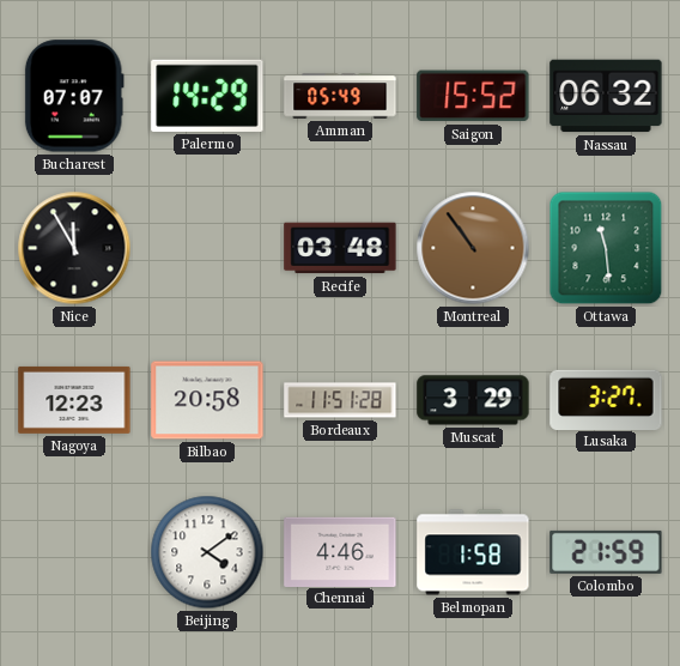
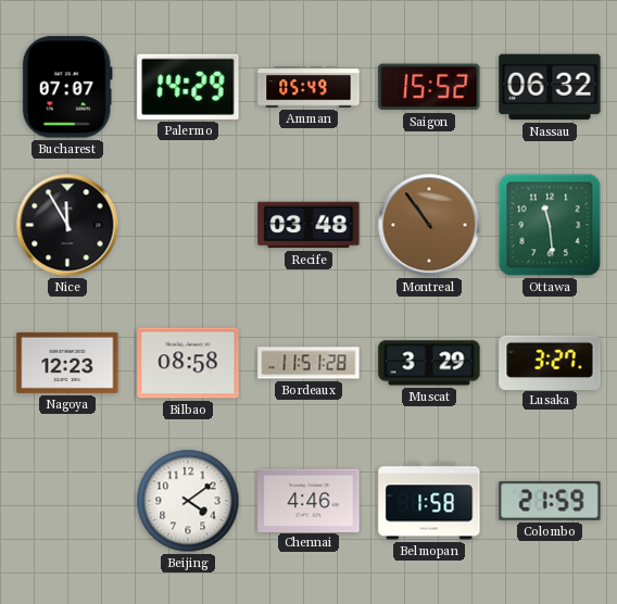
Bilbao: 20:58 -> 08:58
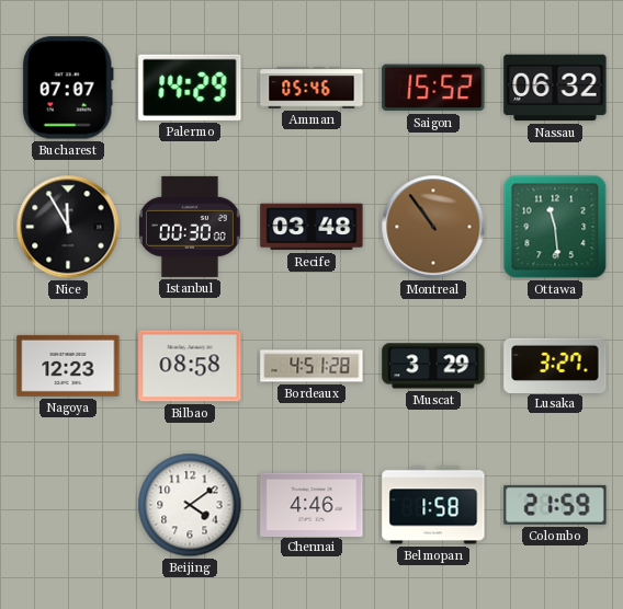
Amman: 05:49 -> 05:46
Istanbul: none -> 00:30
Bordeaux: 11:51 -> 4:51
